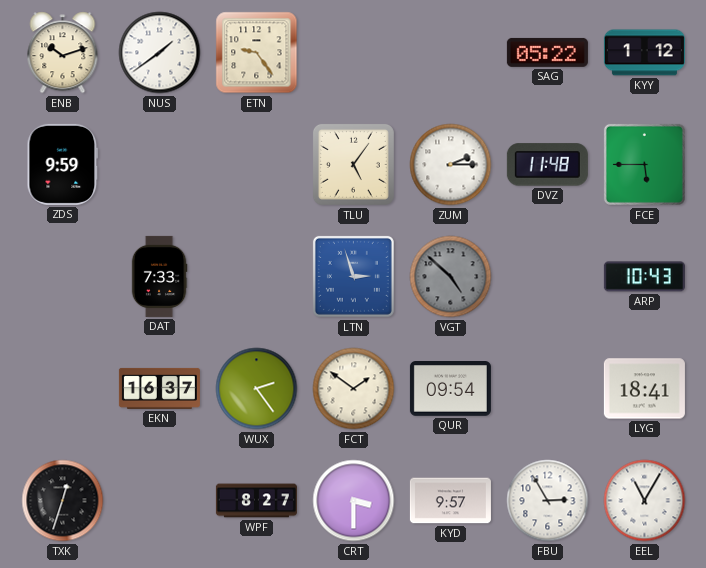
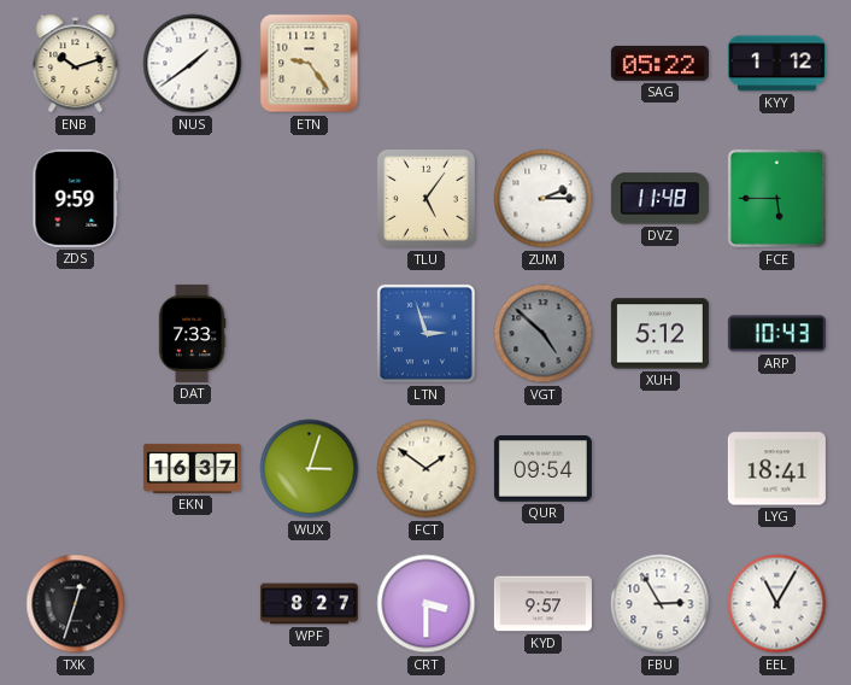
XUH: none -> 5:12
WUX: 2:24 -> 3:03
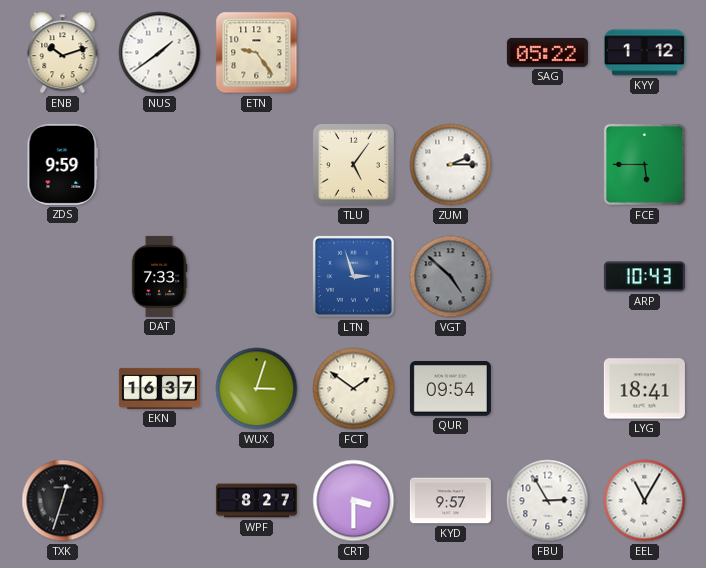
DVZ: 11:48 -> none
XUH: 5:12 -> none
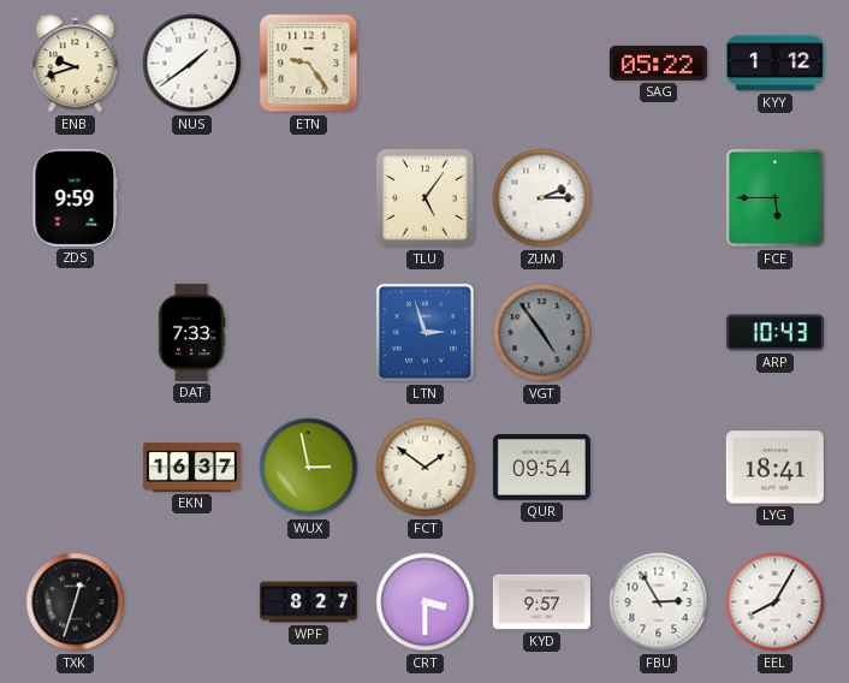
ENB: 10:12 -> 9:42
VGT: 4:52 -> 4:54
WUX: 3:03 -> 2:58
EEL: 11:05 -> 8:05
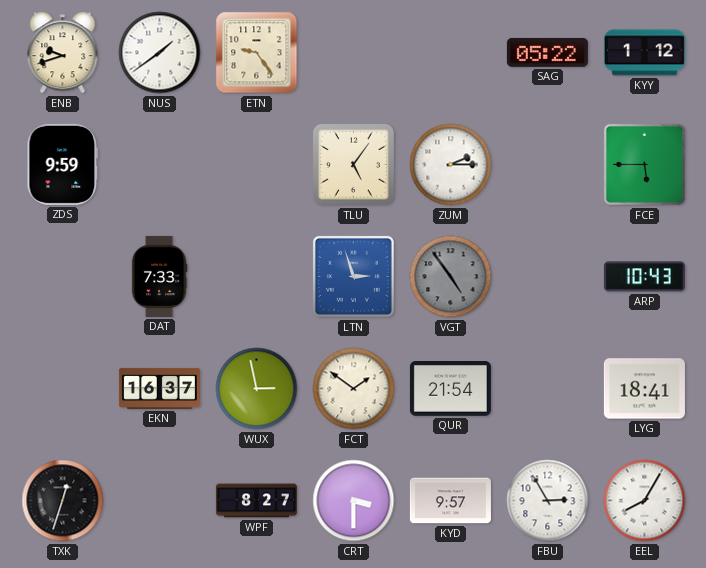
QUR: 09:54 -> 21:54
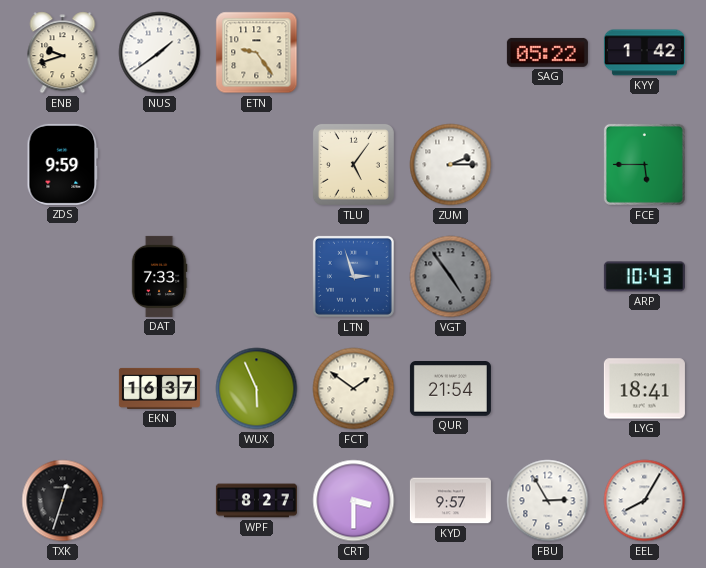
KYY: 1:12 -> 1:42
WUX: 2:58 -> 5:56
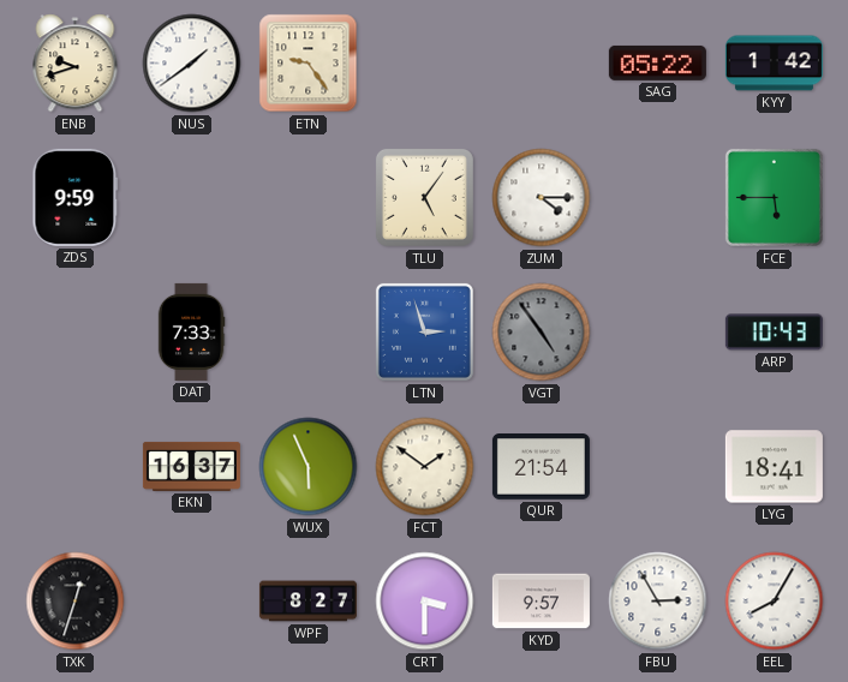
ZUM: 2:15 -> 4:15
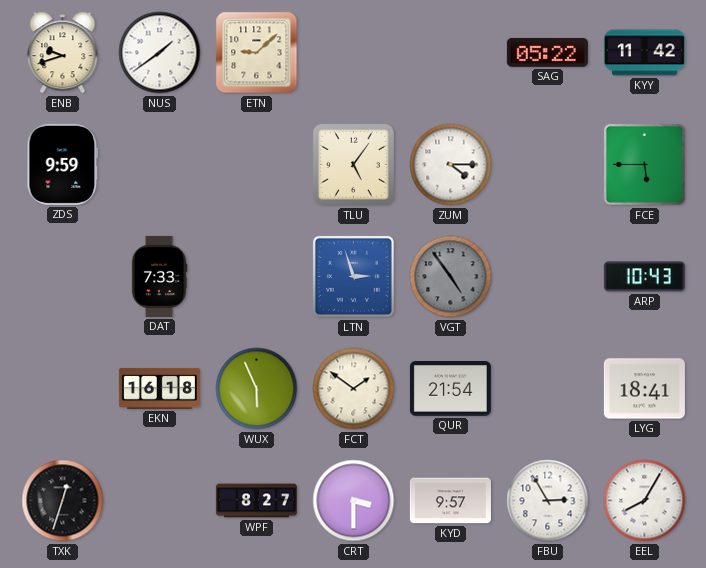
ETN: 9:24 -> 9:08
KYY: 1:42 -> 11:42
EKN: 16:37 -> 16:18
